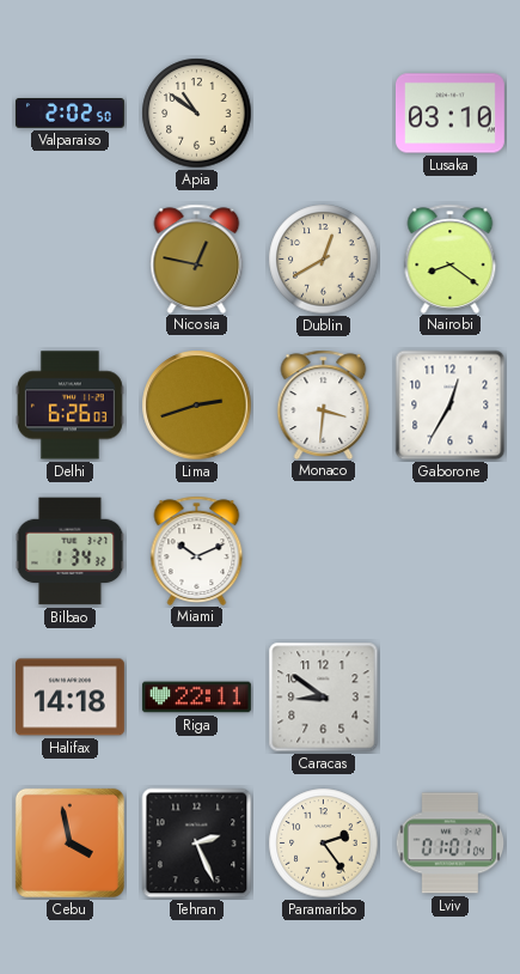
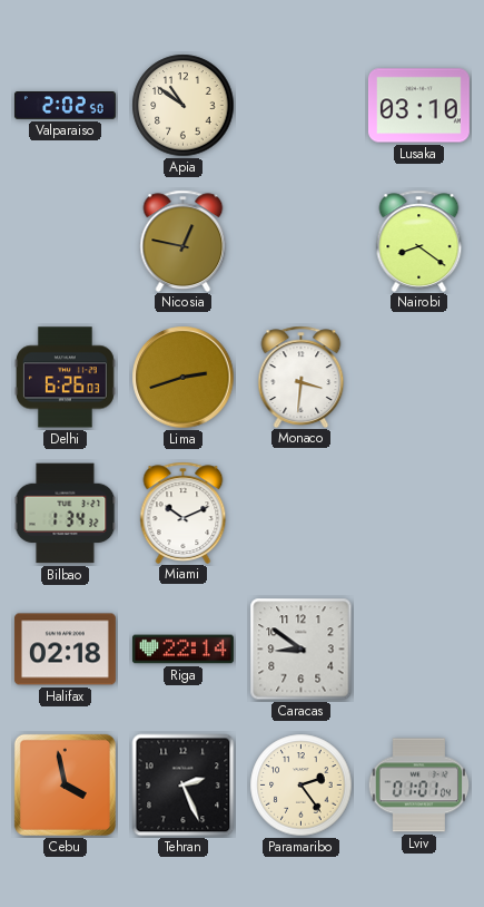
Dublin: 12:40 -> none
Gaborone: 12:35 -> none
Halifax: 14:18 -> 02:18
Riga: 22:11 -> 22:14
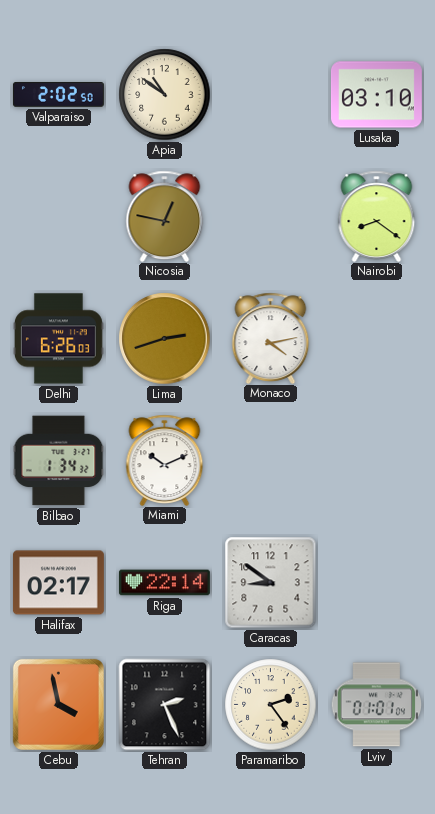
Monaco: 3:31 -> 4:13
Halifax: 02:18 -> 02:17
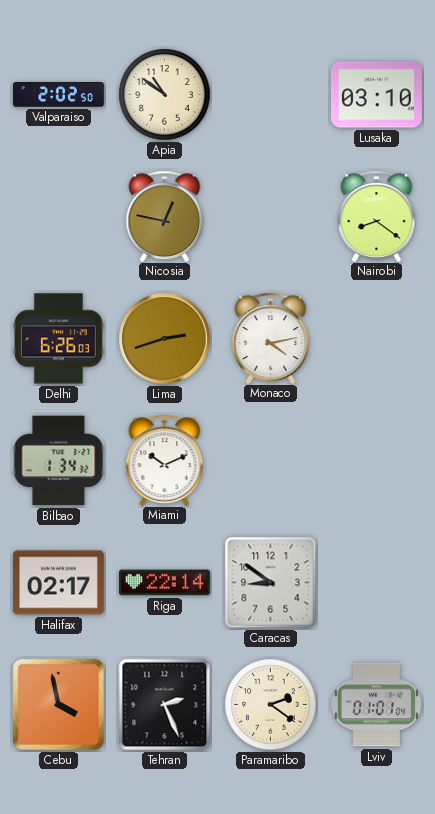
Paramaribo: 2:24 -> 2:21
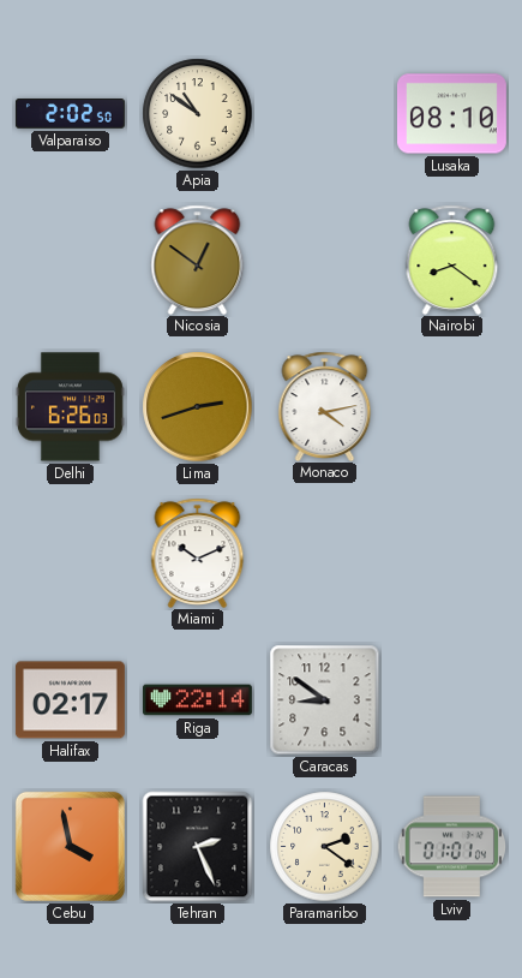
Lusaka: 03:10 -> 08:10
Nicosia: 12:47 -> 12:51
Bilbao: 1:34 -> none
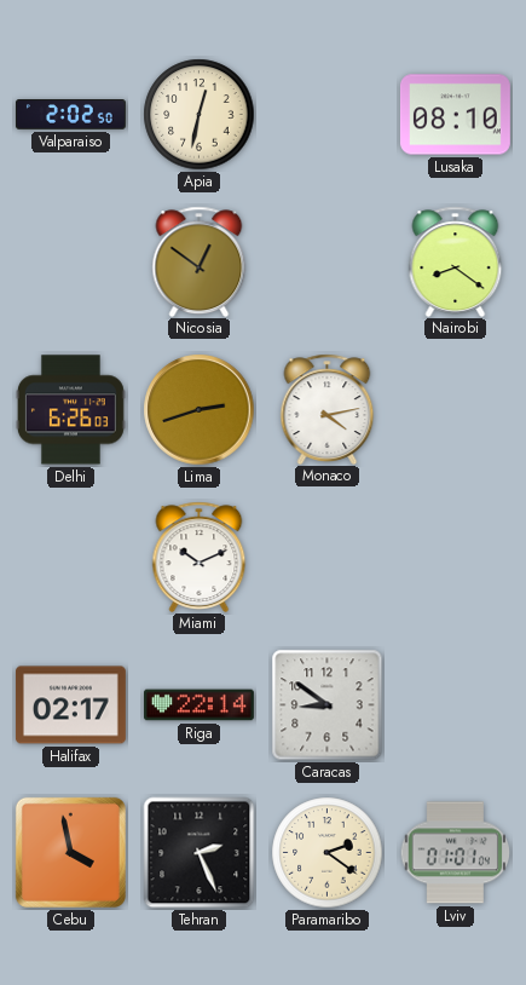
Apia: 10:51 -> 12:32
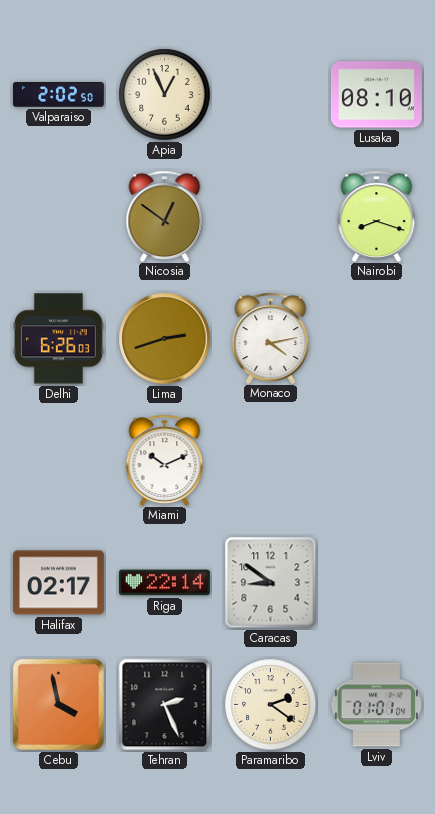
Apia: 12:32 -> 12:56
Nairobi: 8:21 -> 8:18
